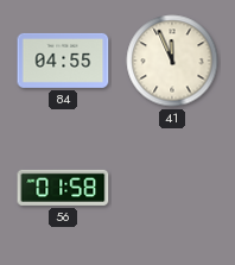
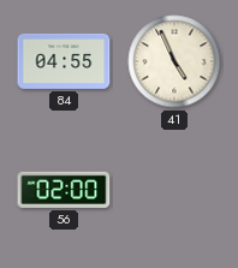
41: 11:56 -> 4:56
56: 01:58 -> 02:00
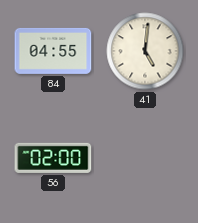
41: 4:56 -> 5:01
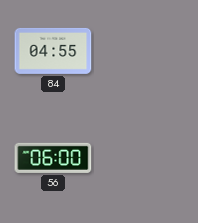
41: 5:01 -> none
56: 02:00 -> 06:00
